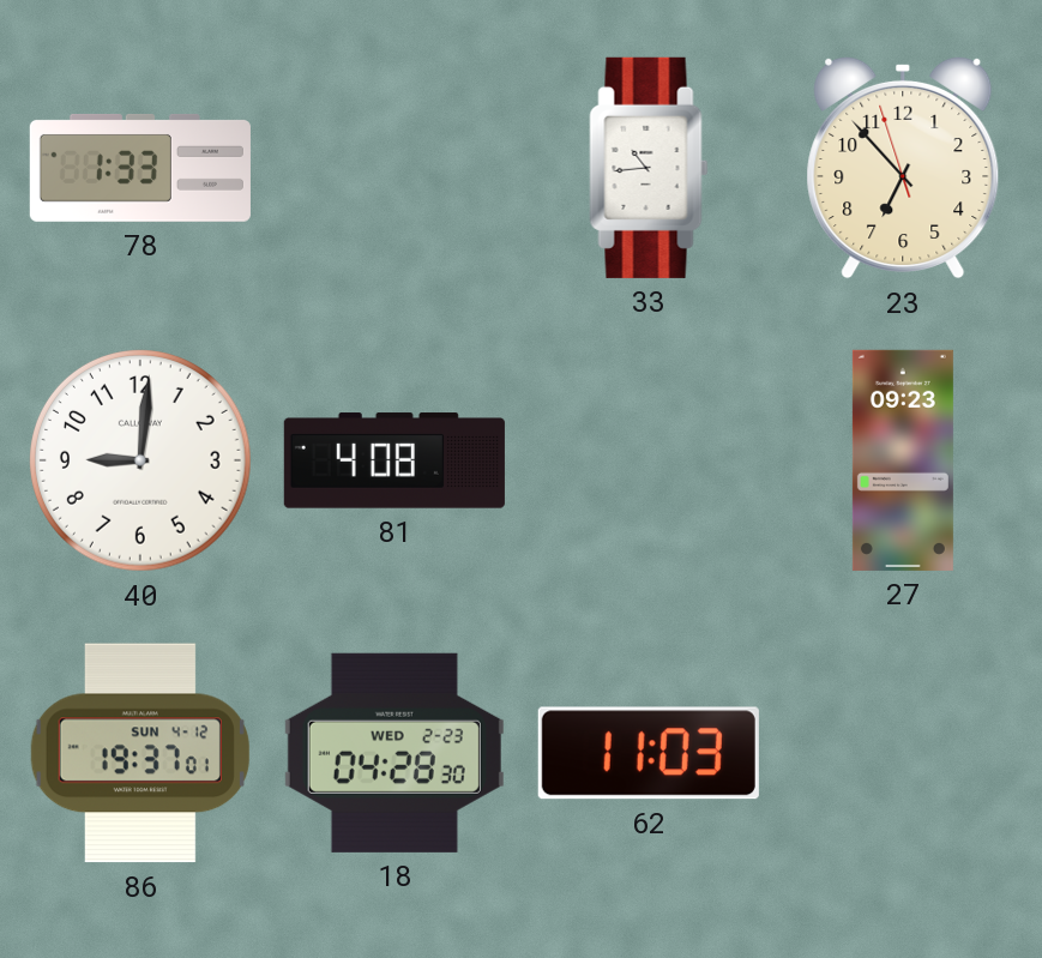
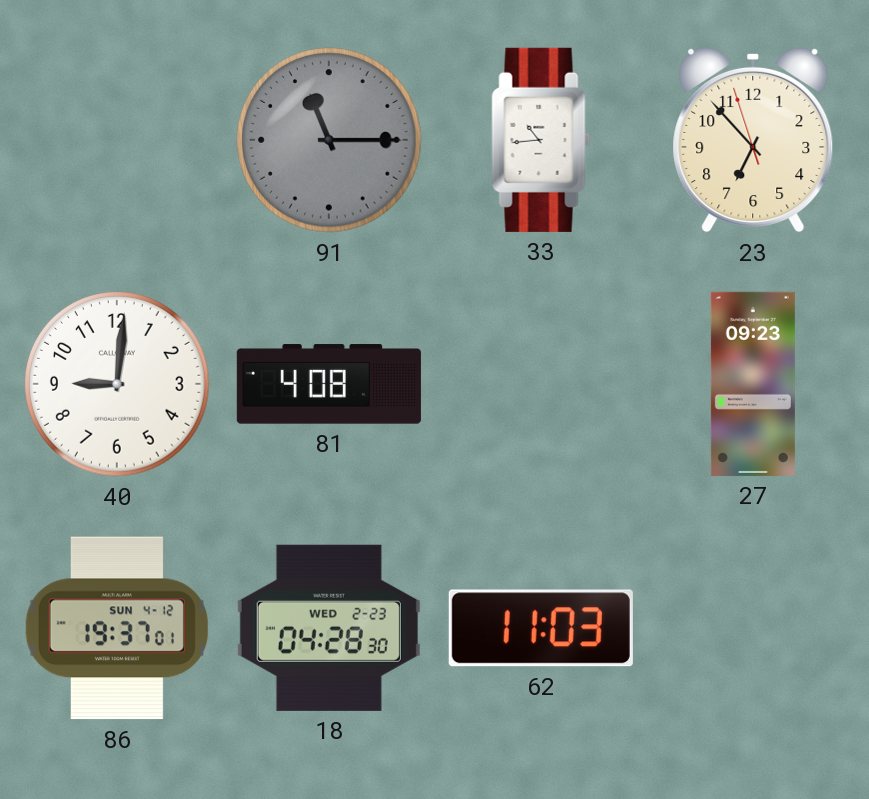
78: 1:33 -> none
91: none -> 11:15
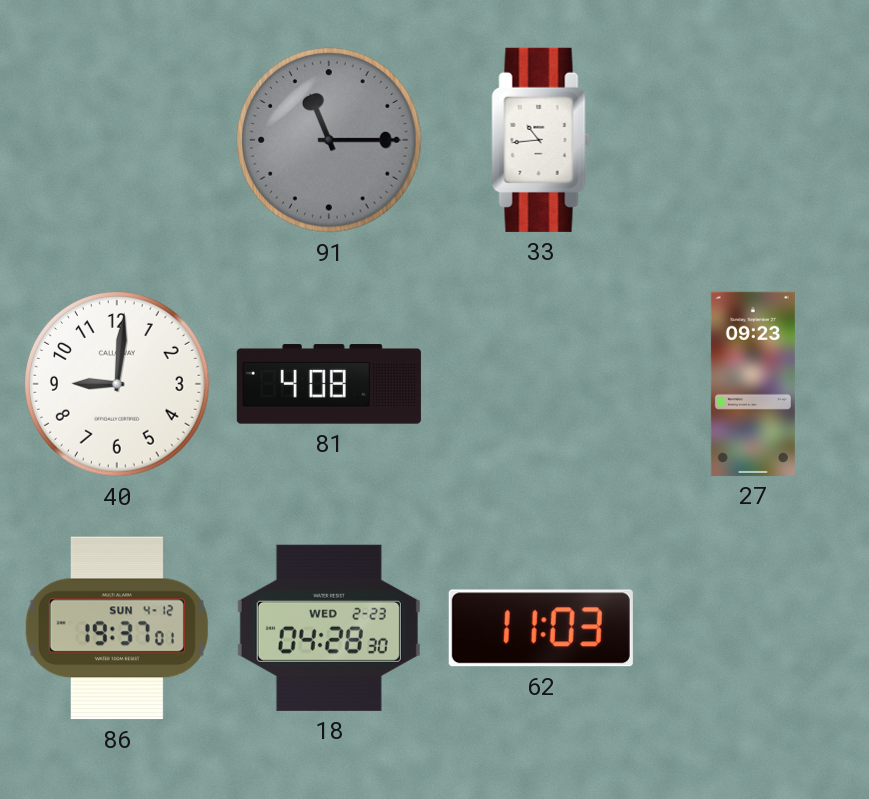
23: 6:52 -> none
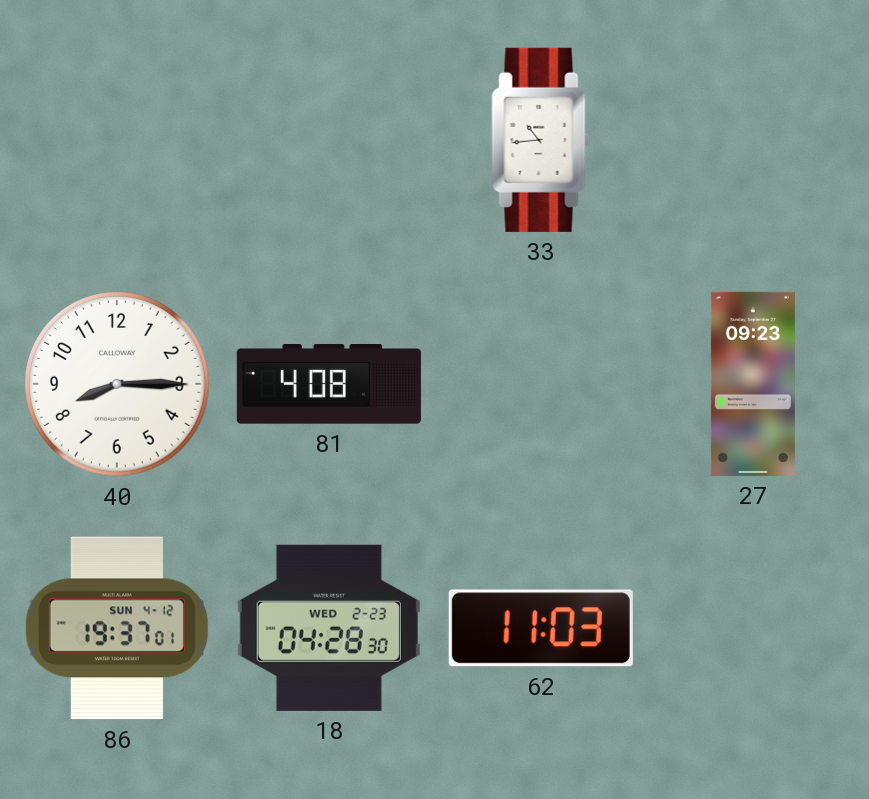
91: 11:15 -> none
40: 9:01 -> 8:15
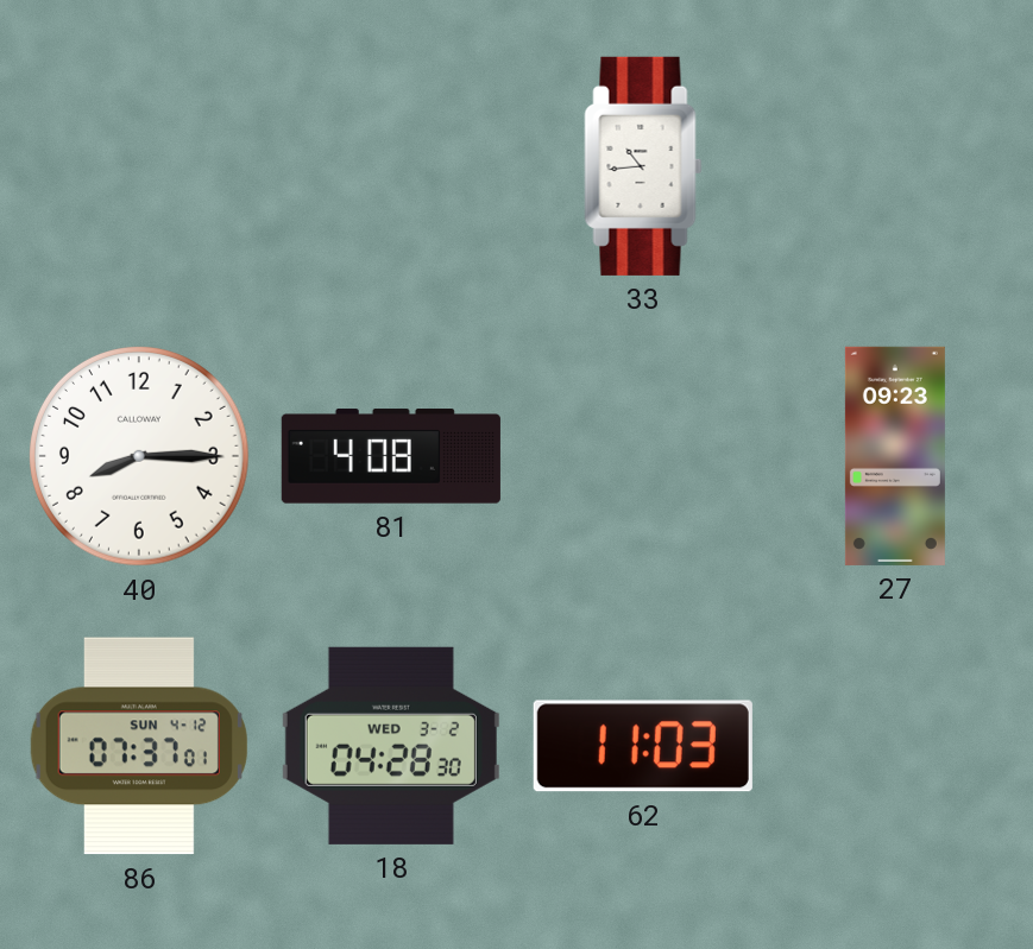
86: 19:37 -> 07:37
18 date: WED 2-23 -> WED 3-2
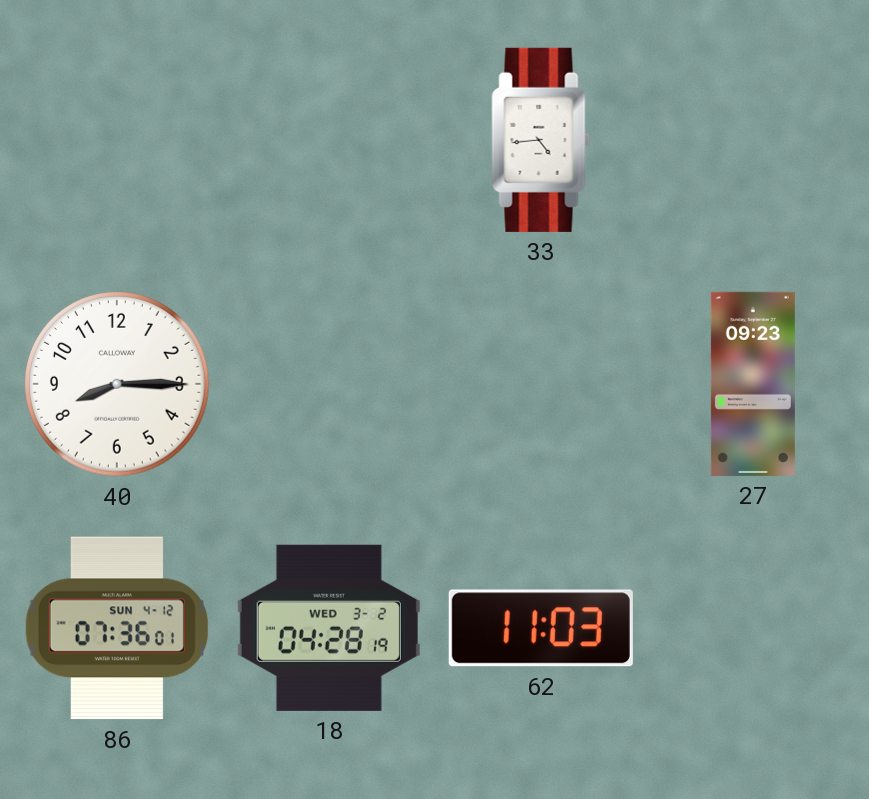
33: 10:44 -> 4:44
81: 4:08 -> none
86: 07:37 -> 07:36
18: 04:28:30 -> 04:28:19
